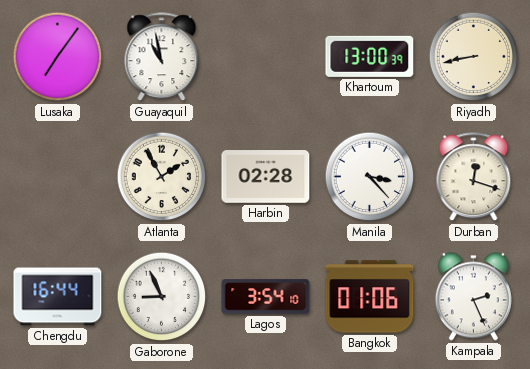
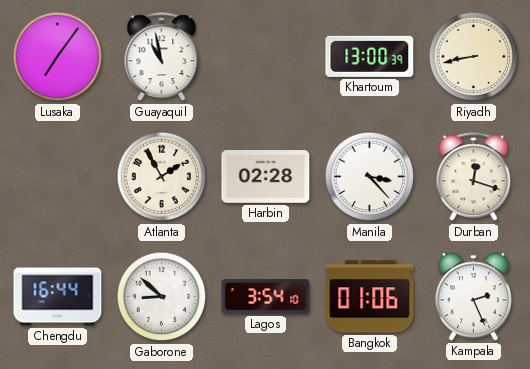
Gaborone: 8:56 -> 8:52
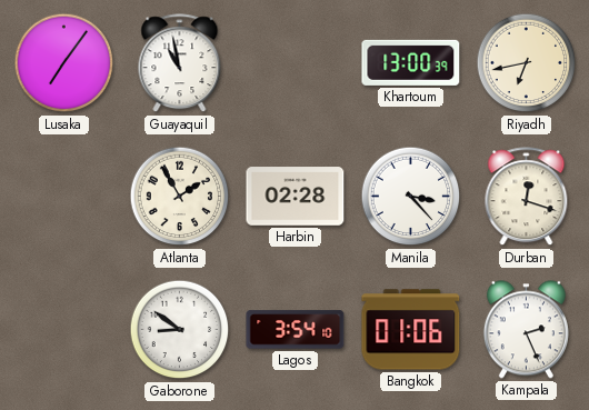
Riyadh: 8:43 -> 6:43
Chengdu: 16:44 -> none
Gaborone: 8:52 -> 8:51
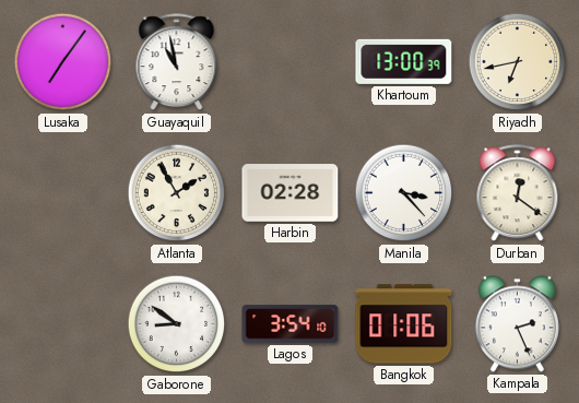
Durban: 12:18 -> 12:21
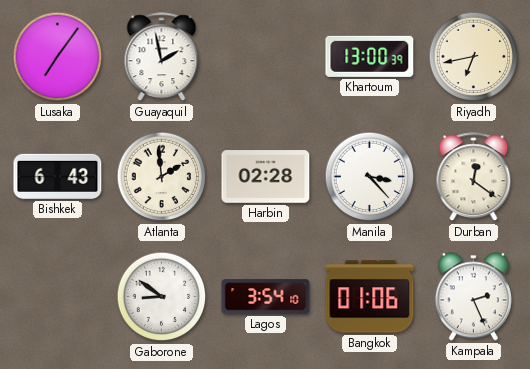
Guayaquil: 10:58 -> 1:58
Bishkek: none -> 6:43
Atlanta: 1:55 -> 1:59
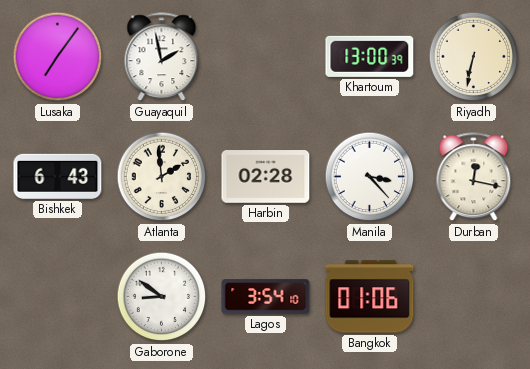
Riyadh: 6:43 -> 6:32
Durban: 12:21 -> 12:17
Kampala: 2:26 -> none
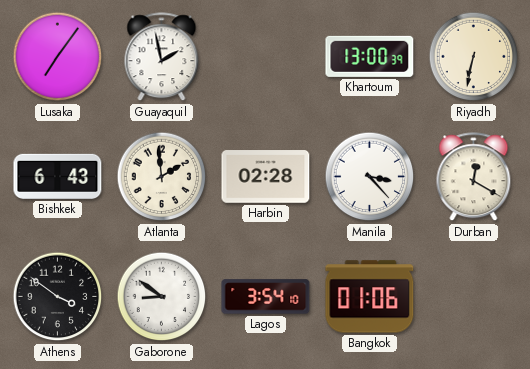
Durban: 12:17 -> 12:20
Athens: none -> 3:51
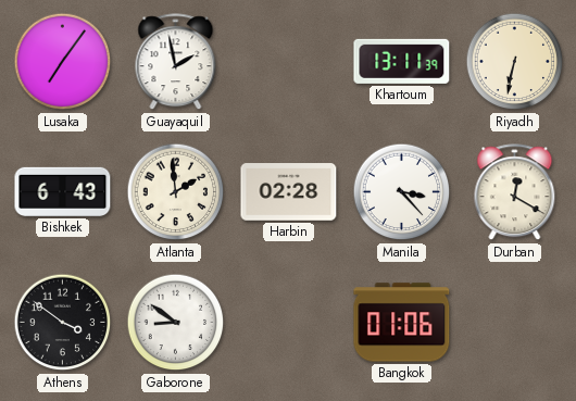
Khartoum: 13:00 -> 13:11
Lagos: 3:54 -> none
